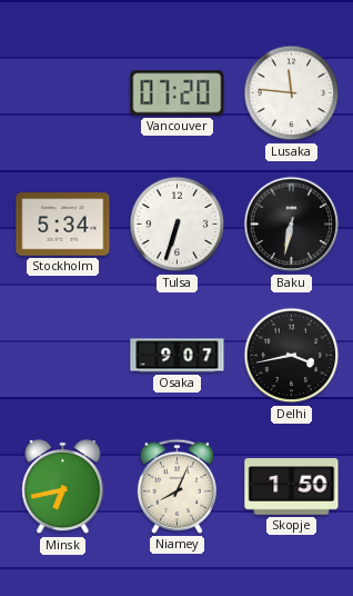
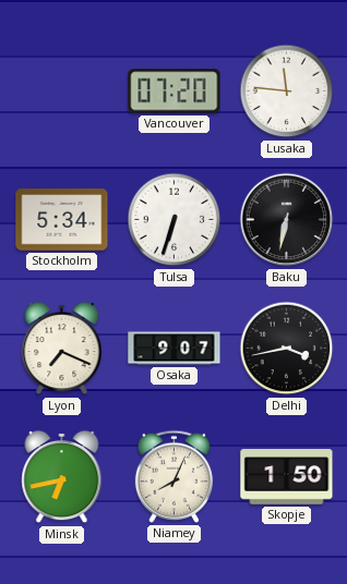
Lyon: none -> 7:19
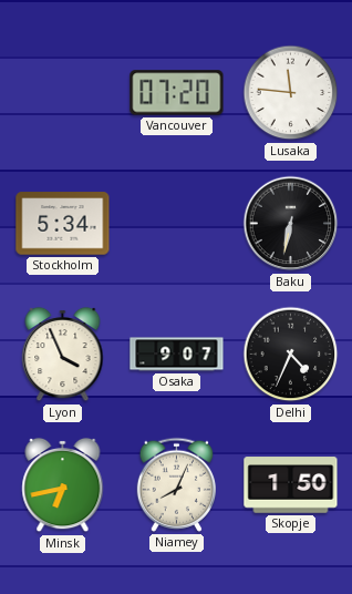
Tulsa: 6:33 -> none
Lyon: 7:19 -> 3:56
Delhi: 3:43 -> 4:34
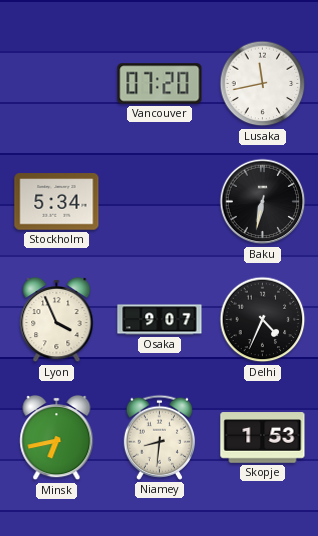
Lusaka: 11:46 -> 11:43
Niamey: 8:04 -> 8:31
Skopje: 1:50 -> 1:53
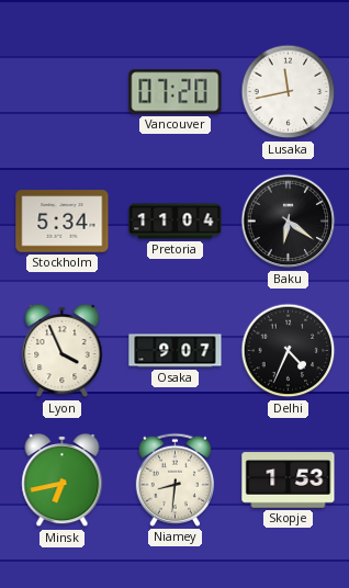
Pretoria: none -> 11:04
Baku: 6:32 -> 6:21
